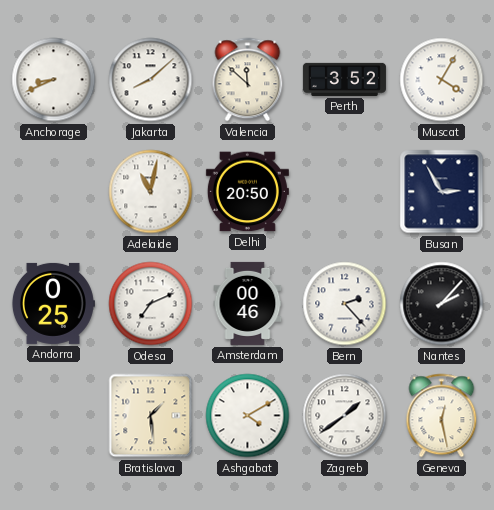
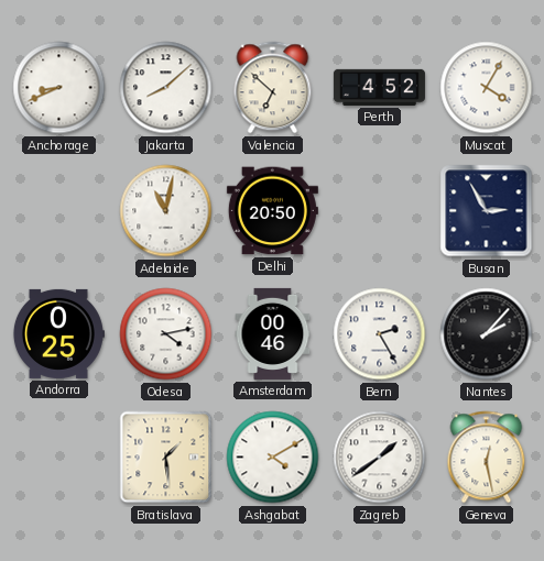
Valencia: 11:52 -> 6:52
Perth: 3:52 -> 4:52
Odesa: 7:11 -> 4:13
Bern: 2:23 -> 2:25
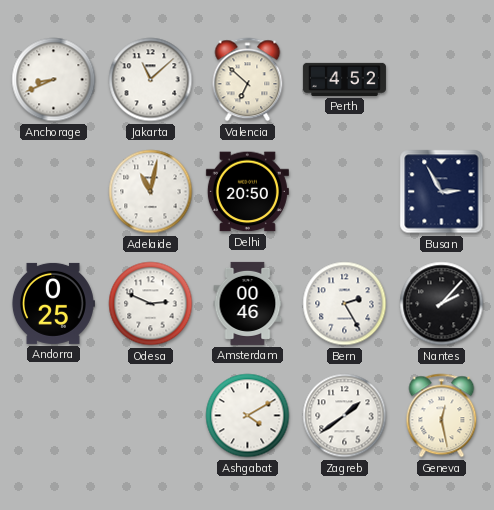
Jakarta: 8:08 -> 11:08
Muscat: 4:05 -> none
Odesa: 4:13 -> 2:49
Bratislava: 1:29 -> none
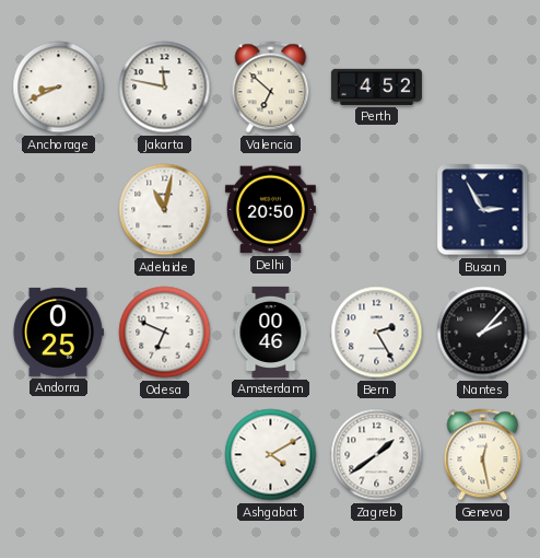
Jakarta: 11:08 -> 11:47
Odesa: 2:49 -> 6:49
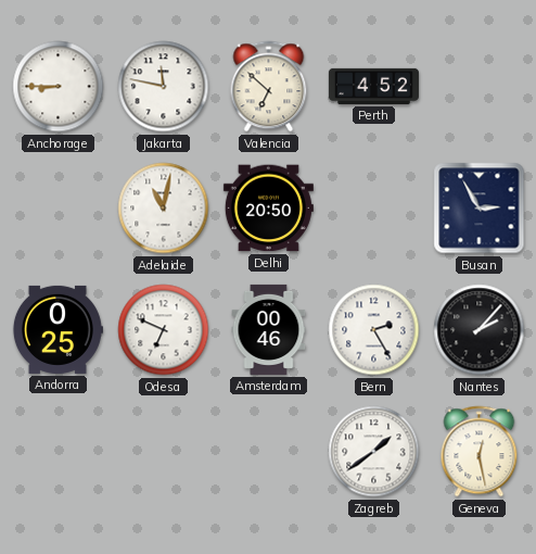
Anchorage: 8:41 -> 8:45
Ashgabat: 4:10 -> none
